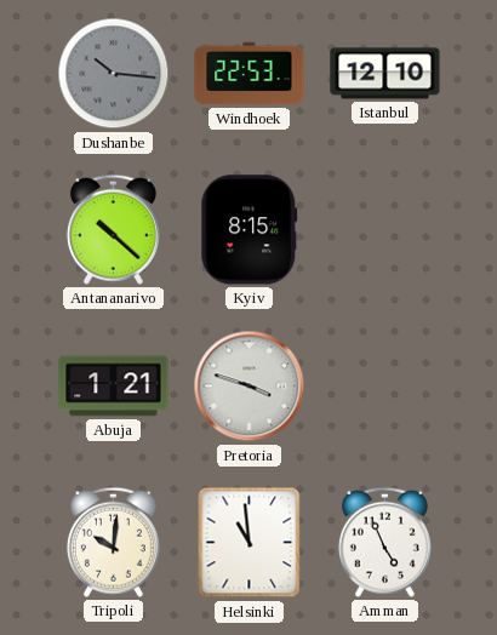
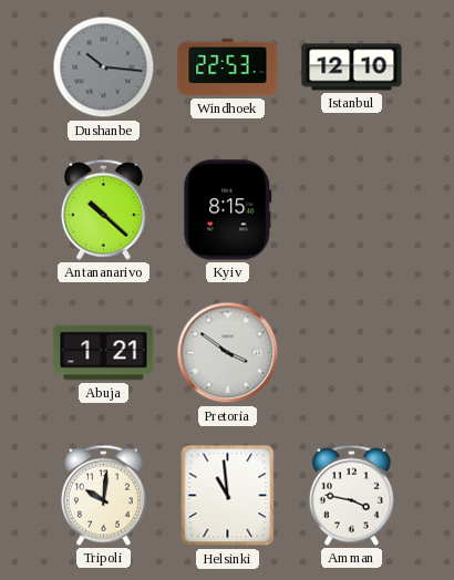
Pretoria: 3:48 -> 3:51
Amman: 4:56 -> 3:47
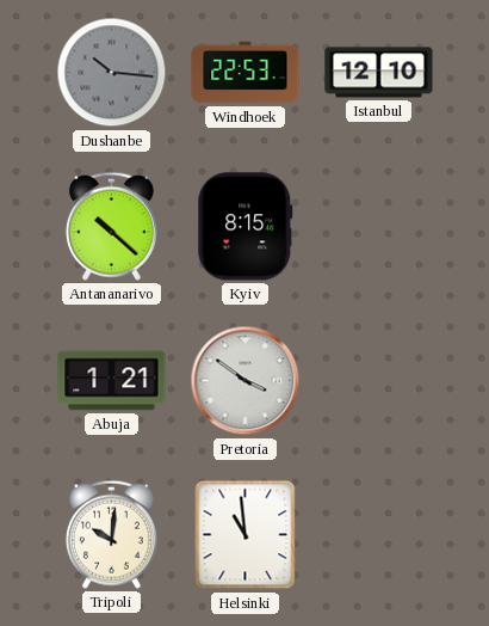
Amman: 3:47 -> none
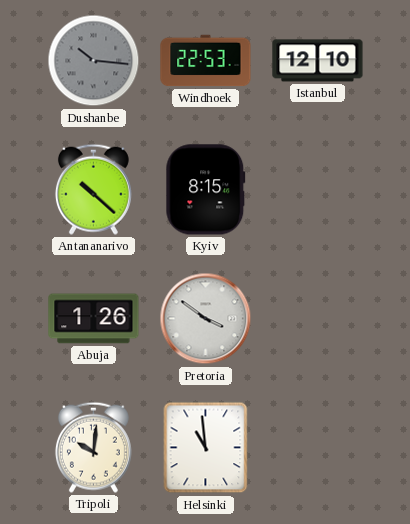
Abuja: 1:21 -> 1:26
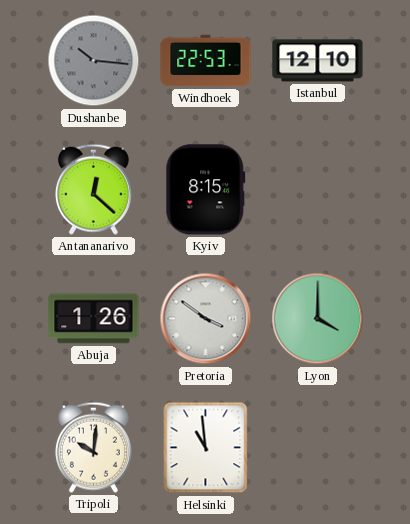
Antananarivo: 10:22 -> 12:22
Lyon: none -> 4:00
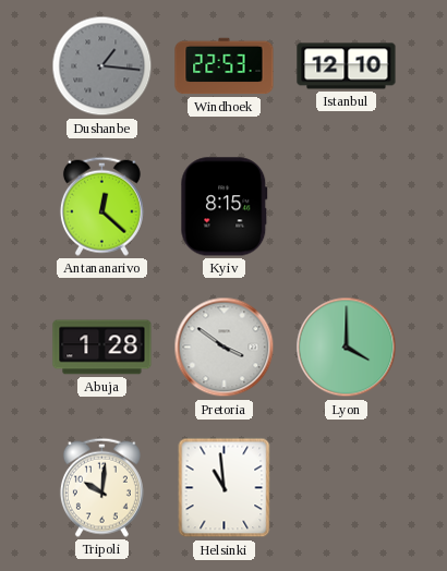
Dushanbe: 10:16 -> 1:16
Abuja: 1:26 -> 1:28
